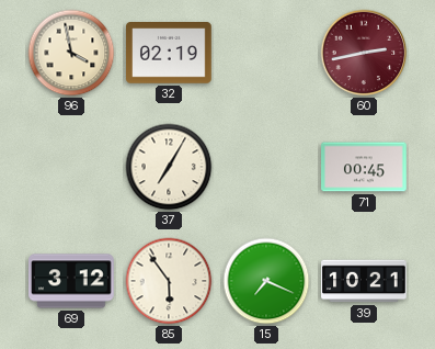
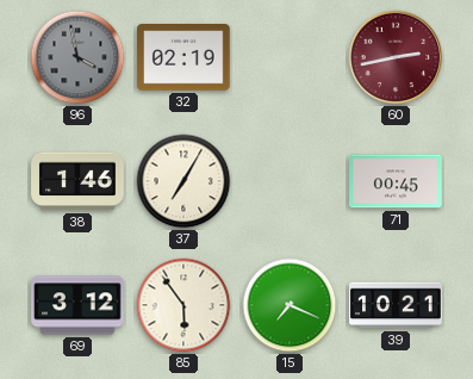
96 dial: cream -> grey
38: none -> 1:46
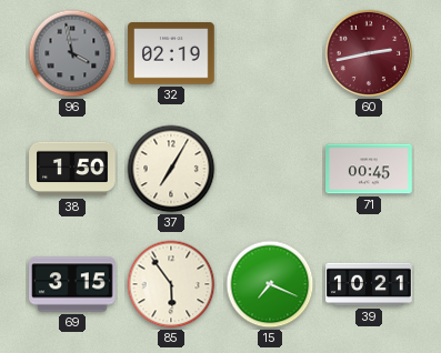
38: 1:46 -> 1:50
69: 3:12 -> 3:15
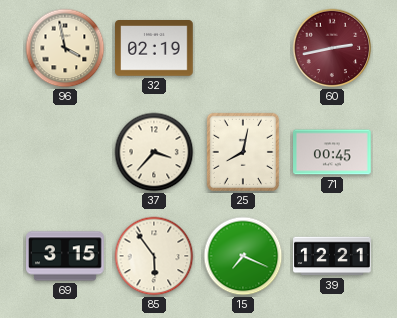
96 dial: grey -> cream
38: 1:50 -> none
37: 7:05 -> 3:37
25: none -> 8:02
39: 10:21 -> 12:21
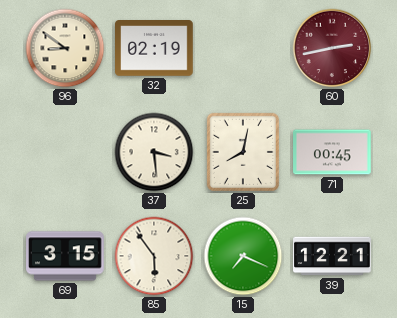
96: 3:58 -> 8:51
37: 3:37 -> 3:29
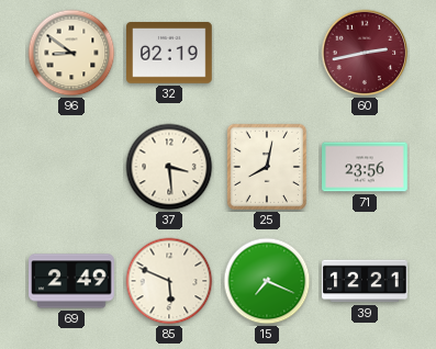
71: 00:45 -> 23:56
69: 3:15 -> 2:49
85: 5:54 -> 5:49
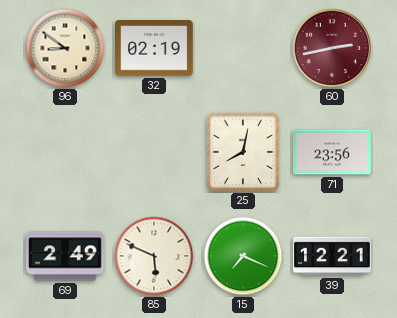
37: 3:29 -> none
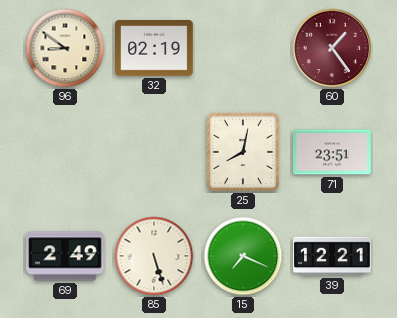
60: 2:43 -> 1:24
71: 23:56 -> 23:51
85: 5:49 -> 5:27
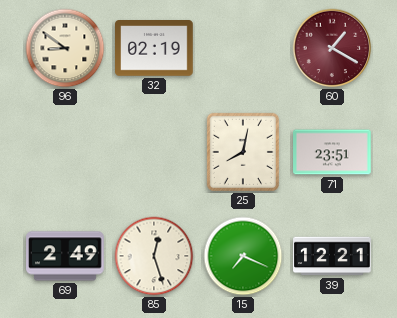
60: 1:24 -> 1:20
85: 5:27 -> 12:27
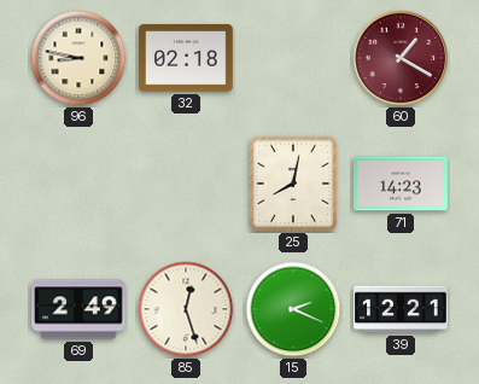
96: 8:51 -> 8:47
32: 02:19 -> 02:18
71: 23:51 -> 14:23
15: 7:19 -> 2:19
